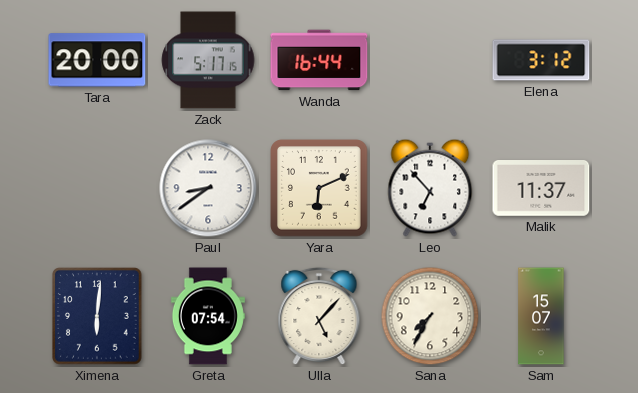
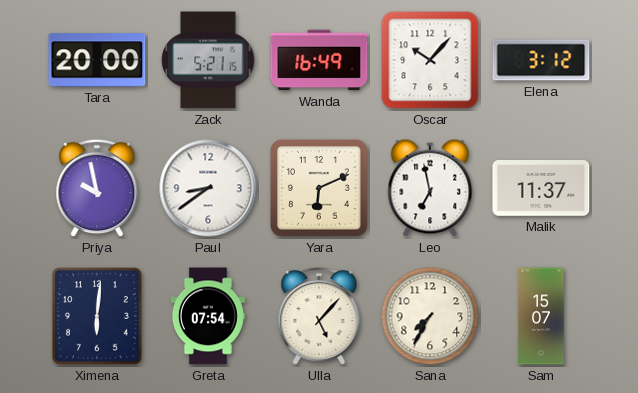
Zack: 5:17 -> 5:21
Wanda: 16:44 -> 16:49
Oscar: none -> 10:07
Priya: none -> 9:58
Leo: 6:53 -> 6:58
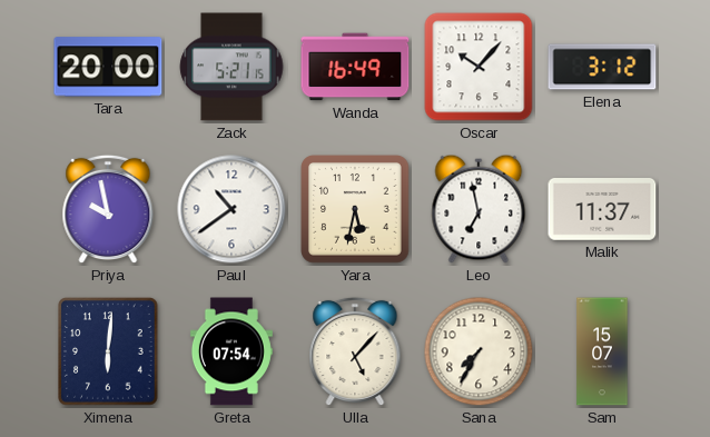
Paul: 8:39 -> 10:39
Yara: 6:11 -> 5:32
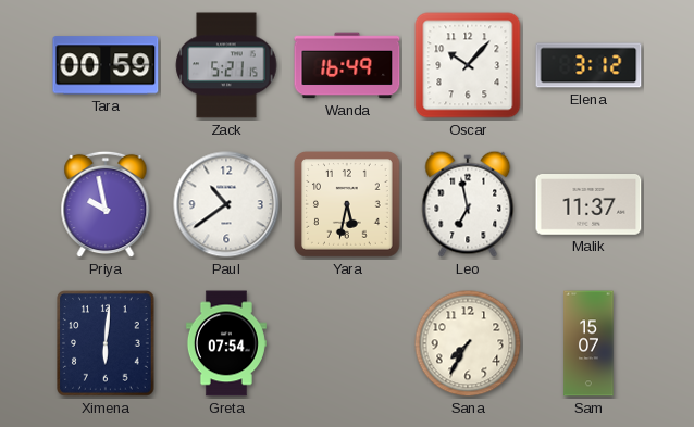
Tara: 20:00 -> 00:59
Ulla: 5:07 -> none
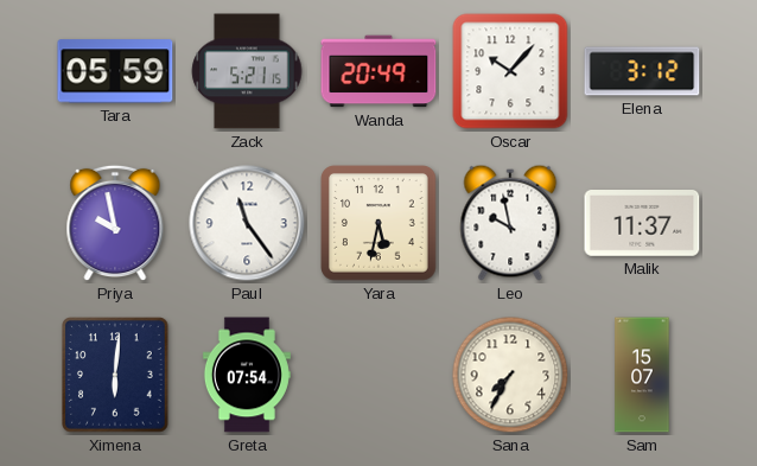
Tara: 00:59 -> 05:59
Wanda: 16:49 -> 20:49
Paul: 10:39 -> 11:24
Leo: 6:58 -> 9:58
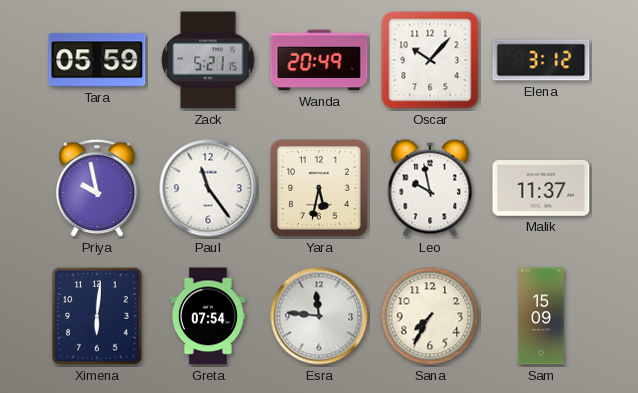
Esra: none -> 11:46
Sam: 15:07 -> 15:09
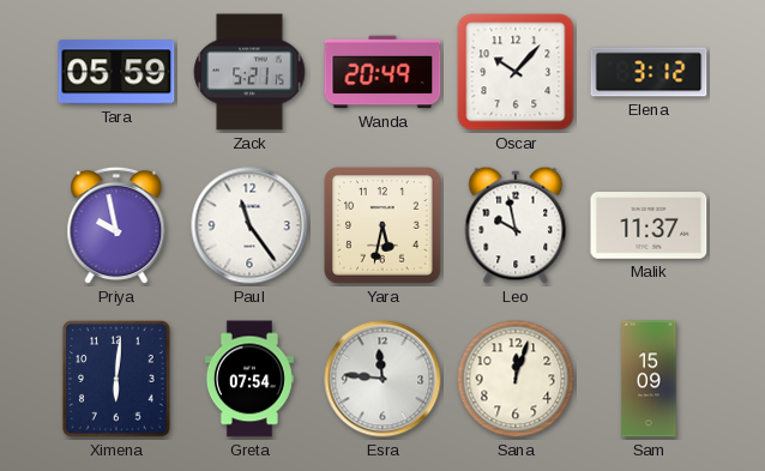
Sana: 7:35 -> 12:03
